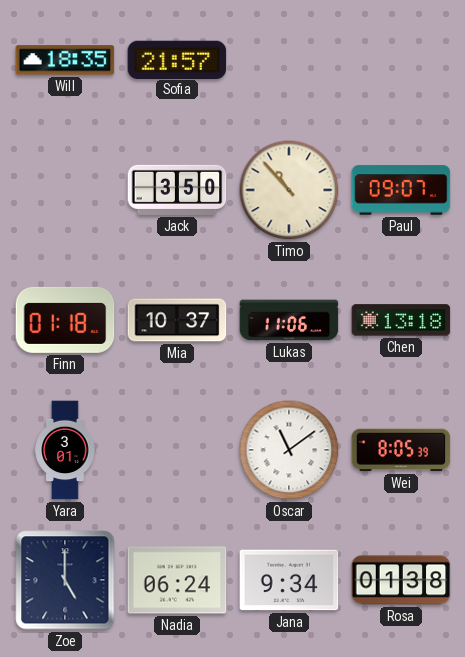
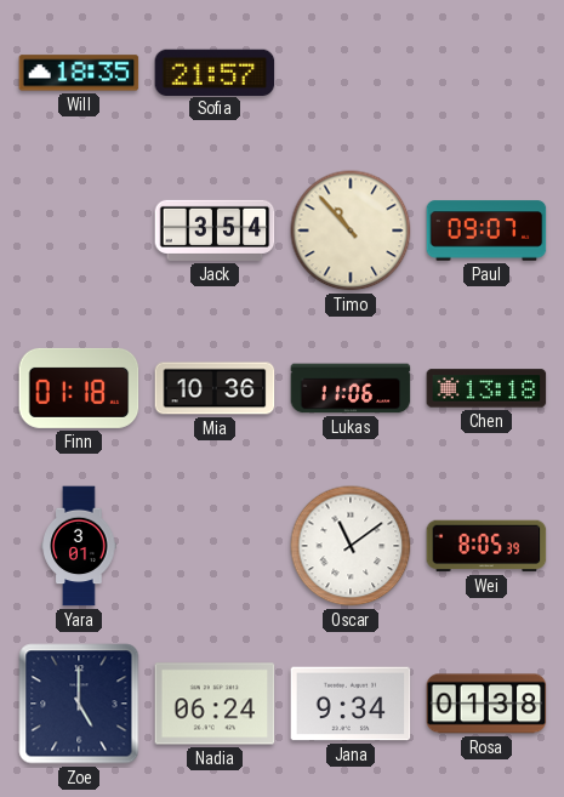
Jack: 3:50 -> 3:54
Mia: 10:37 -> 10:36
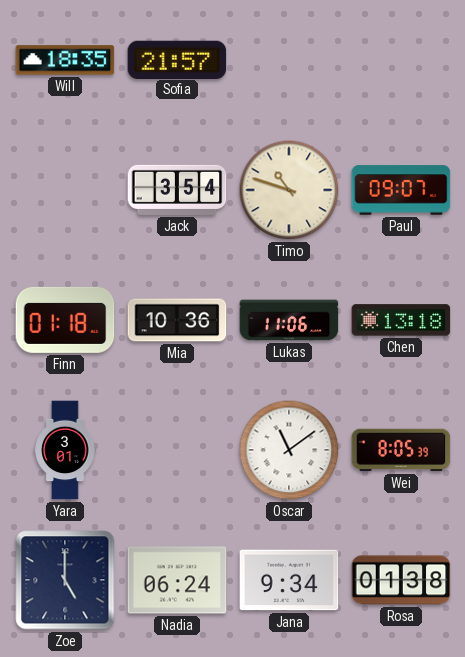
Timo: 10:53 -> 10:48
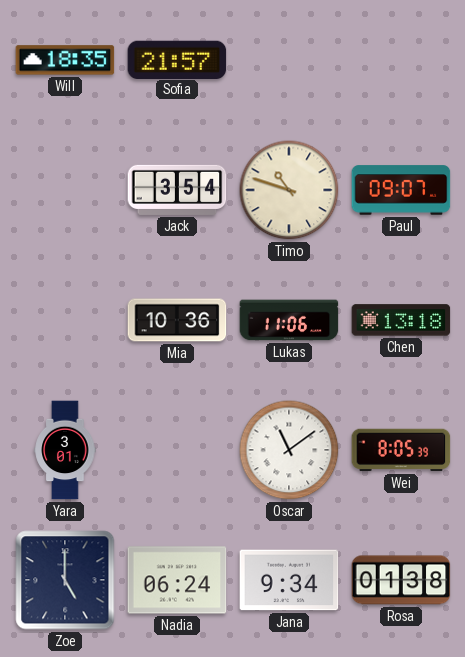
Finn: 01:18 -> none
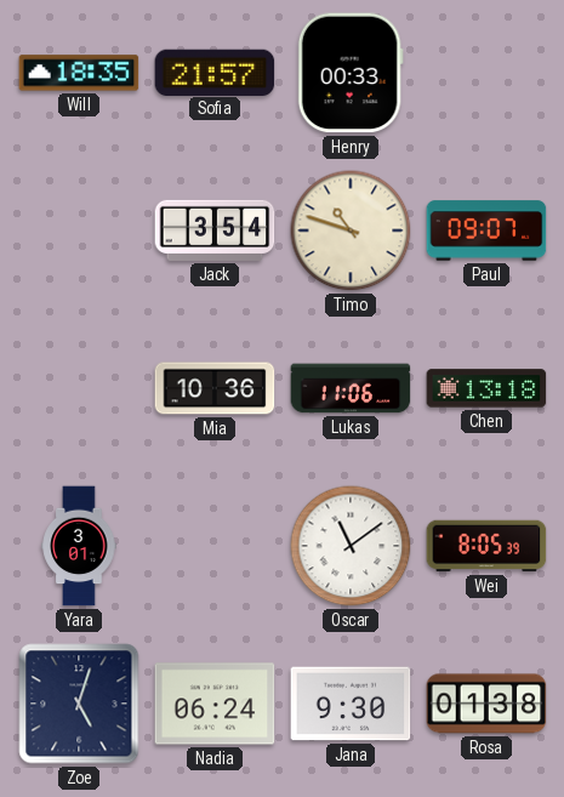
Henry: none -> 00:33
Zoe: 5:00 -> 5:03
Jana: 9:34 -> 9:30
